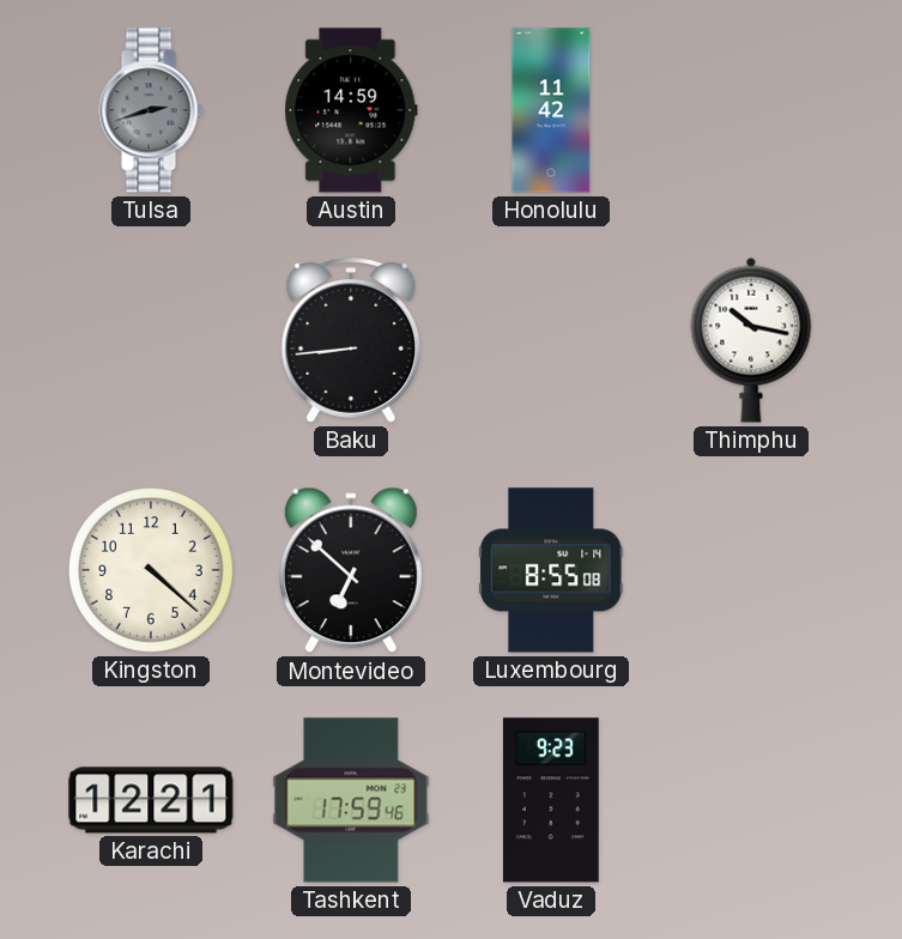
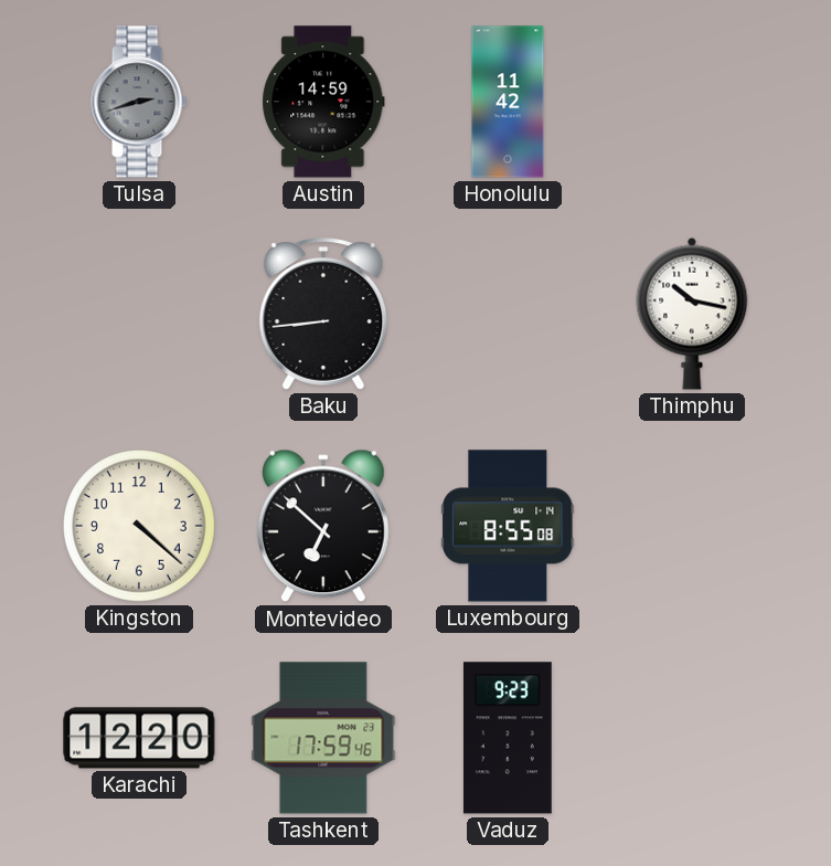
Karachi: 12:21 -> 12:20
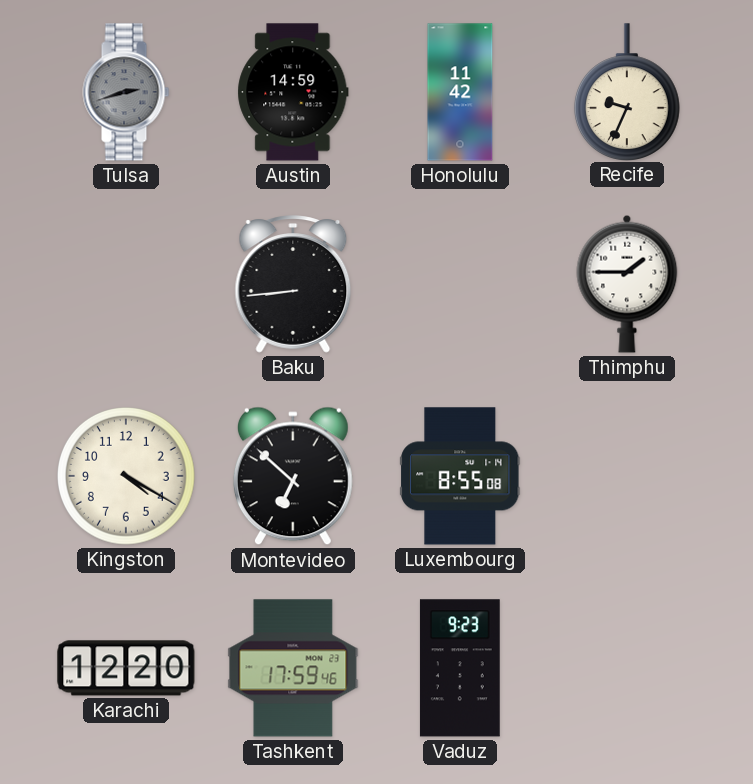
Recife: none -> 9:34
Thimphu: 10:17 -> 1:45
Kingston: 4:22 -> 4:20
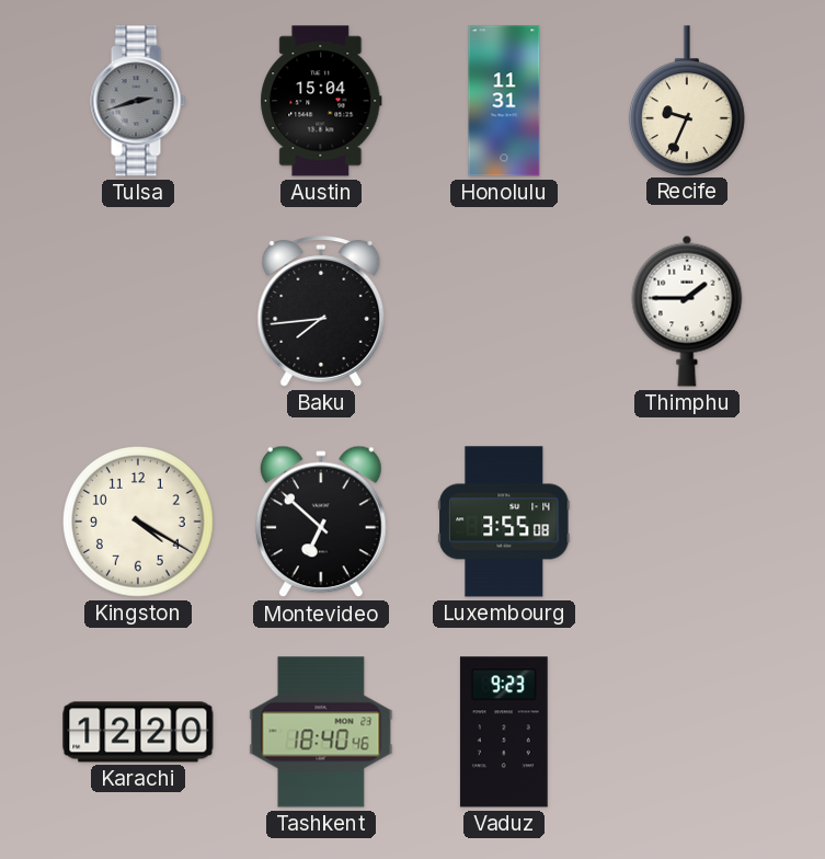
Austin: 14:59 -> 15:04
Honolulu: 11:42 -> 11:31
Baku: 8:44 -> 7:44
Luxembourg: 8:55 -> 3:55
Tashkent: 17:59 -> 18:40
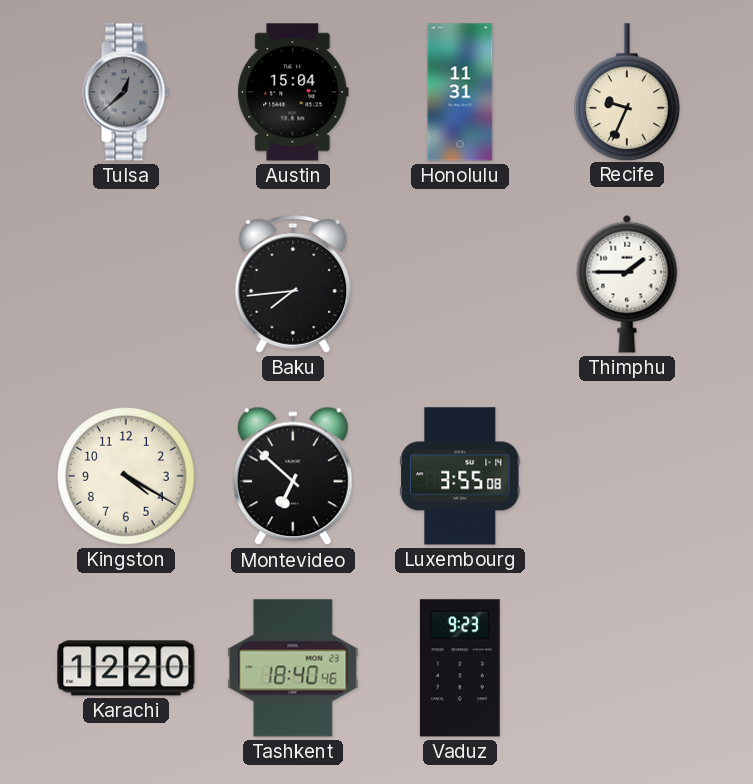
Tulsa: 2:42 -> 12:38
